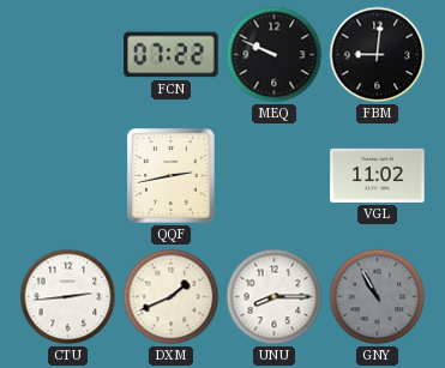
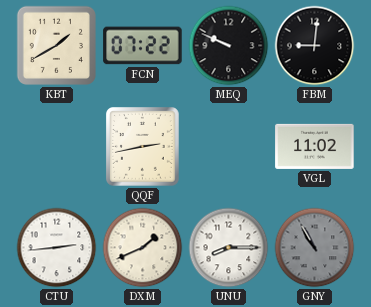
KBT: none -> 1:40
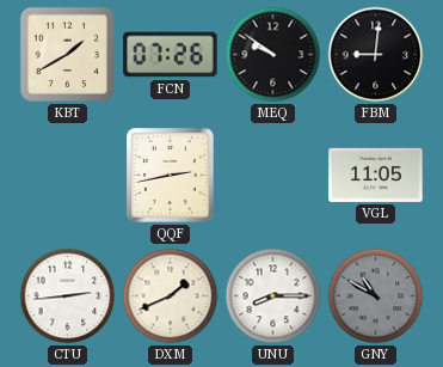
FCN: 07:22 -> 07:26
MEQ: 9:49 -> 9:51
VGL: 11:02 -> 11:05
GNY: 10:55 -> 10:50
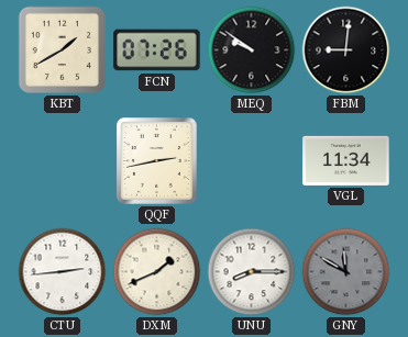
VGL: 11:05 -> 11:34
GNY: 10:50 -> 11:50
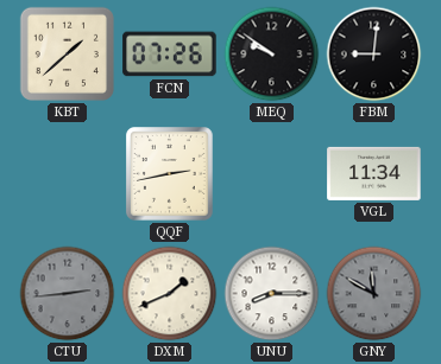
KBT: 1:40 -> 1:38
CTU dial: white -> grey
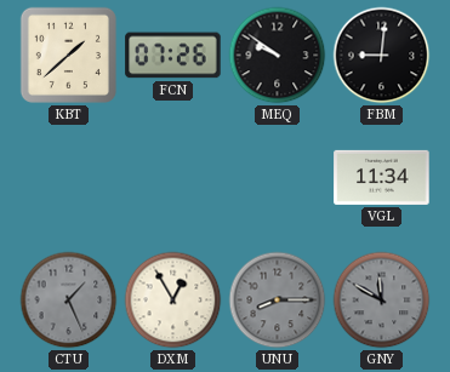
QQF: 2:43 -> none
CTU: 2:44 -> 1:26
DXM: 1:41 -> 12:55
UNU dial: white -> grey
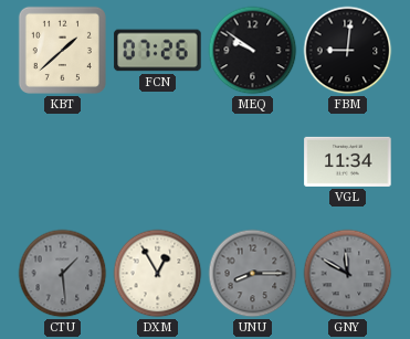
CTU: 1:26 -> 1:29
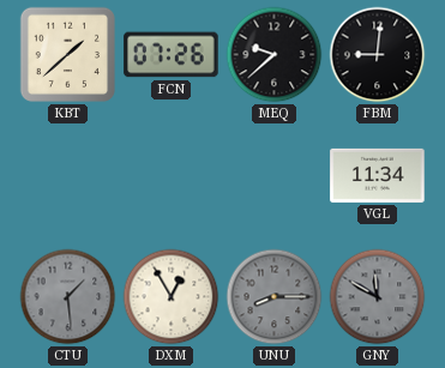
MEQ: 9:51 -> 9:38
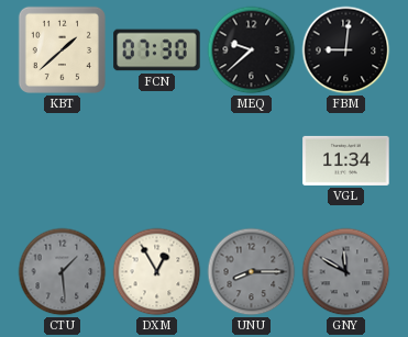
FCN: 07:26 -> 07:30
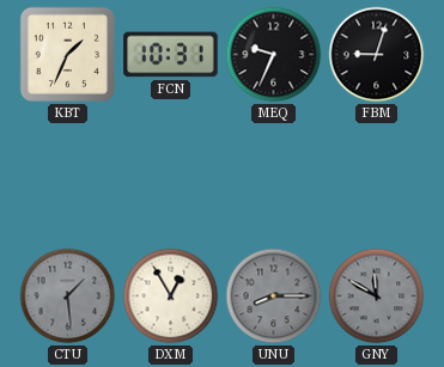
KBT: 1:38 -> 1:34
FCN: 07:30 -> 10:31
MEQ: 9:38 -> 9:34
FBM: 9:01 -> 9:03
VGL: 11:34 -> none
